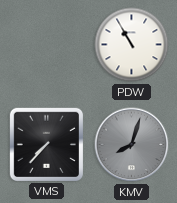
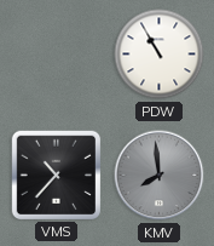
VMS: 7:37 -> 10:37
KMV: 8:03 -> 7:59
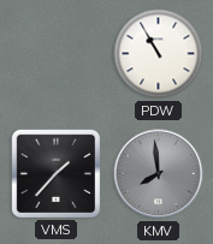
VMS: 10:37 -> 1:37
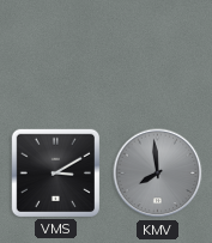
PDW: 10:55 -> none
VMS: 1:37 -> 3:10
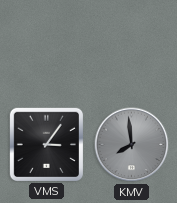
VMS: 3:10 -> 3:06
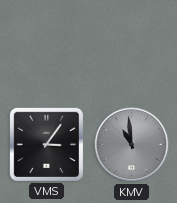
KMV: 7:59 -> 10:59
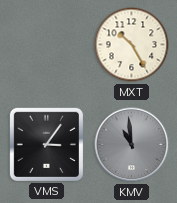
MXT: none -> 10:25
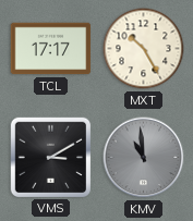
TCL: none -> 17:17
VMS: 3:06 -> 3:10
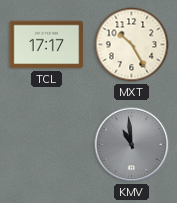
VMS: 3:10 -> none
